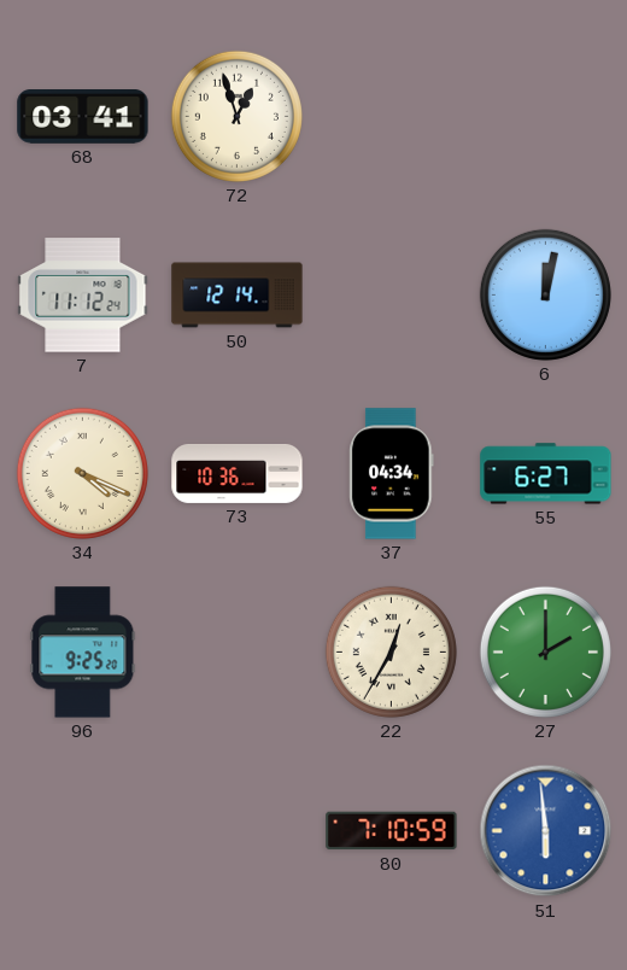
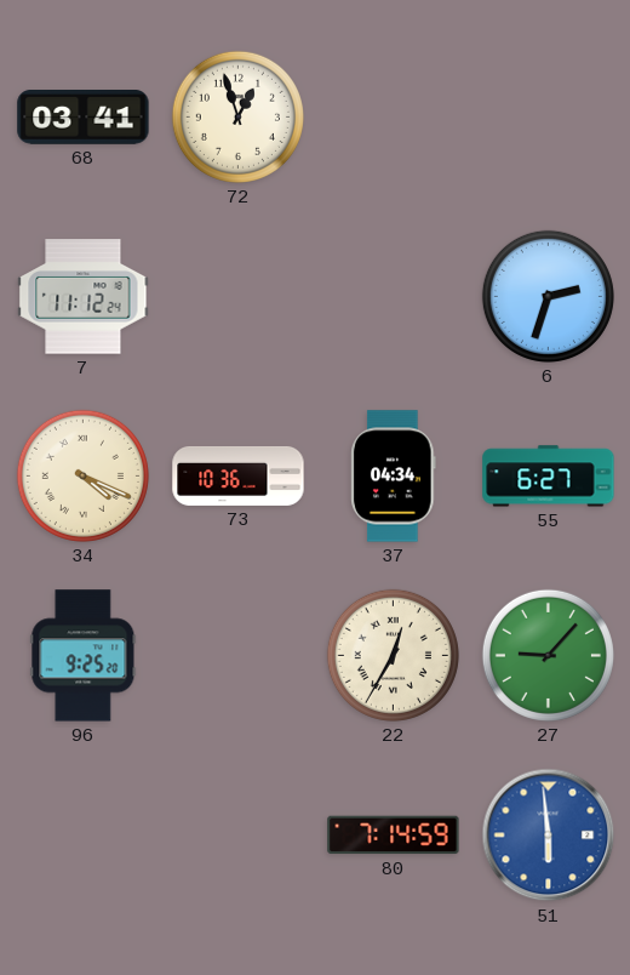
50: 12:14 -> none
6: 12:02 -> 2:33
27: 2:00 -> 9:07
80: 7:10 -> 7:14
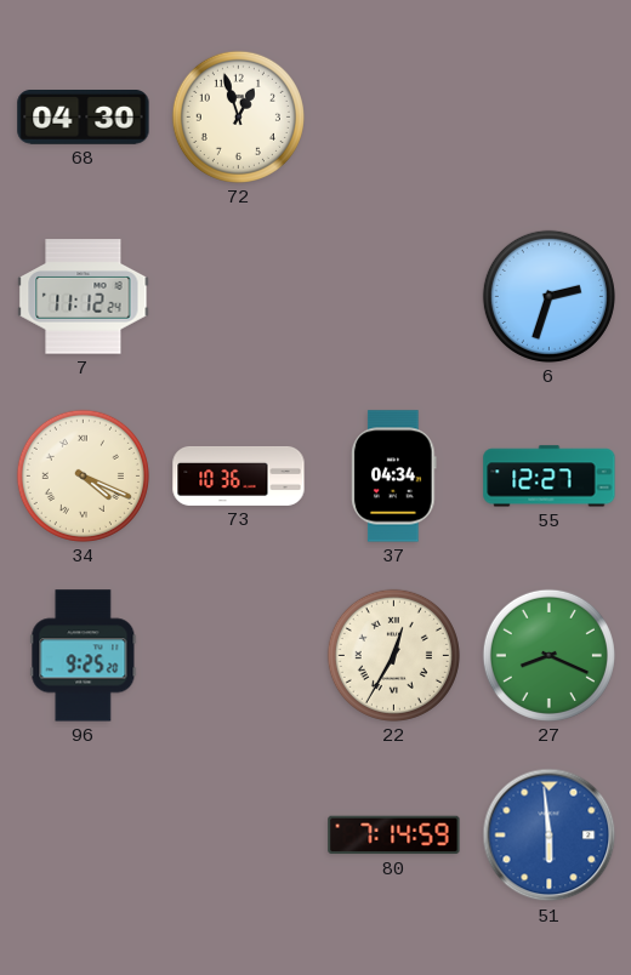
68: 03:41 -> 04:30
55: 6:27 -> 12:27
27: 9:07 -> 8:19
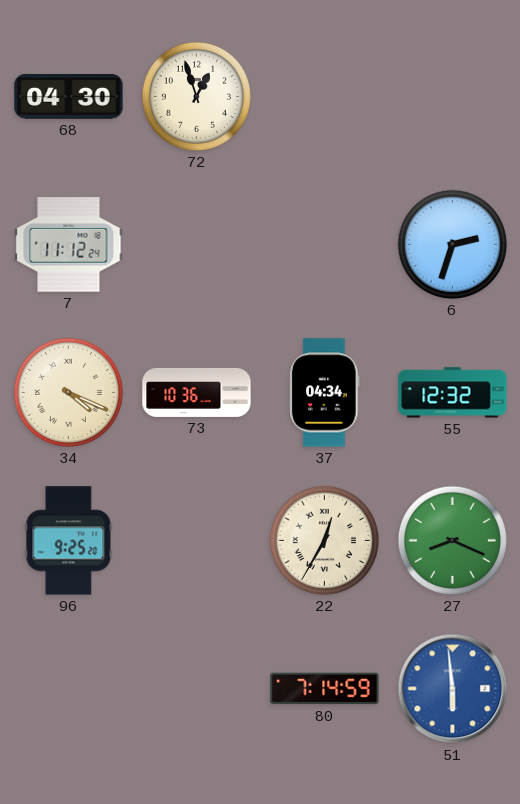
55: 12:27 -> 12:32
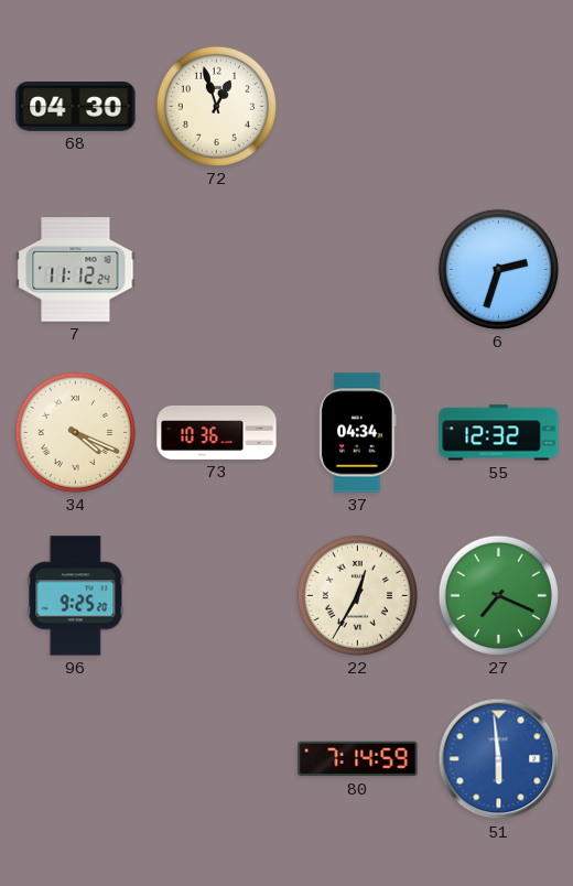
27: 8:19 -> 7:19
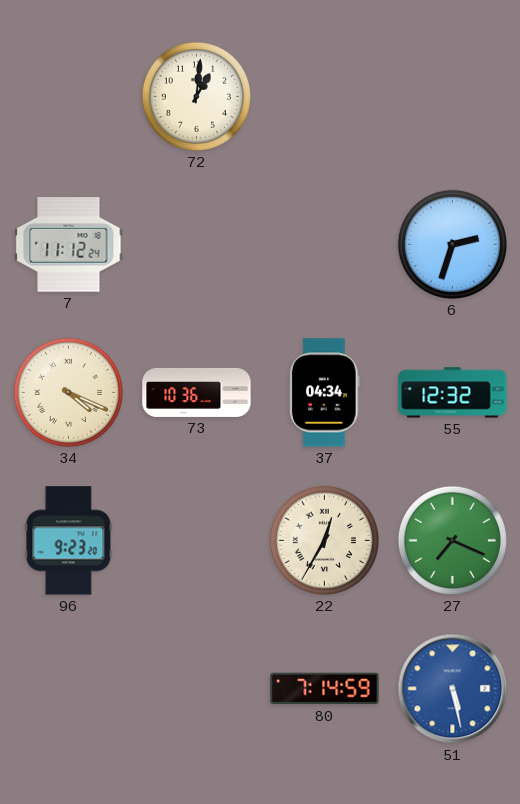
68: 04:30 -> none
72: 12:57 -> 1:01
96: 9:25 -> 9:23
51: 5:59 -> 5:28
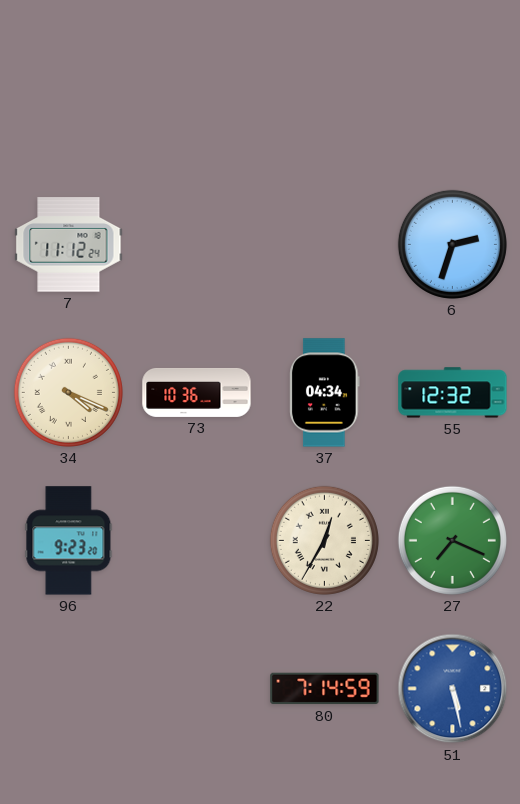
72: 1:01 -> none
